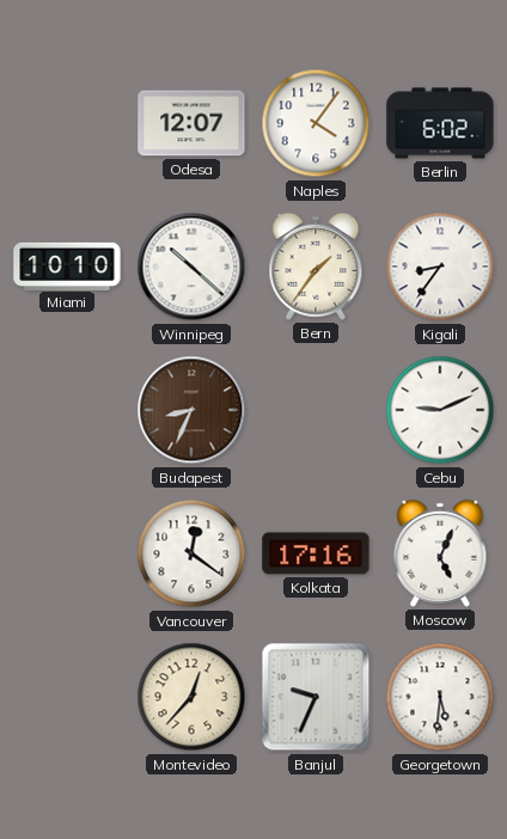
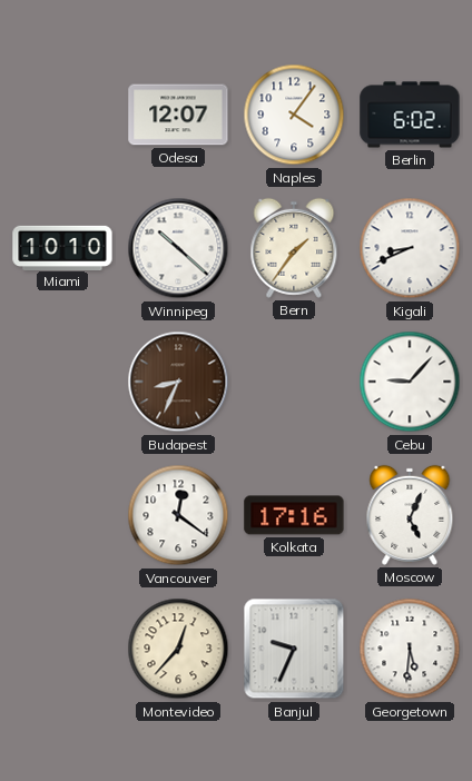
Kigali: 8:36 -> 8:41
Cebu: 9:11 -> 9:07
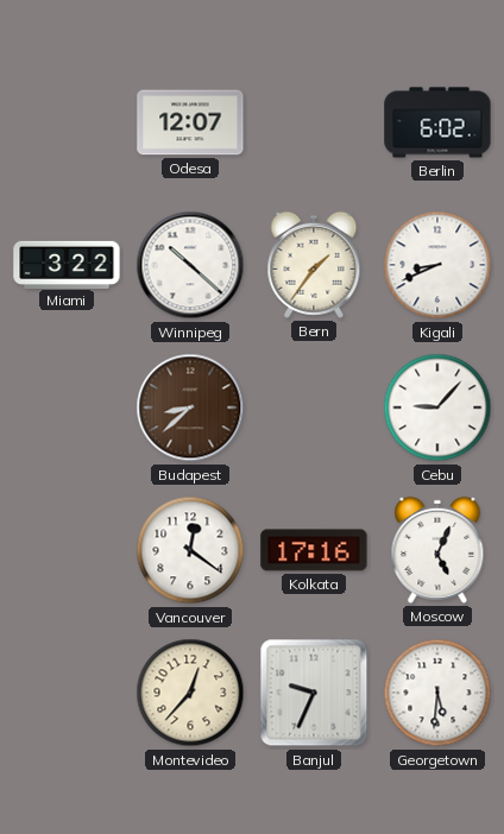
Naples: 4:06 -> none
Miami: 10:10 -> 3:22
Budapest: 8:34 -> 8:38
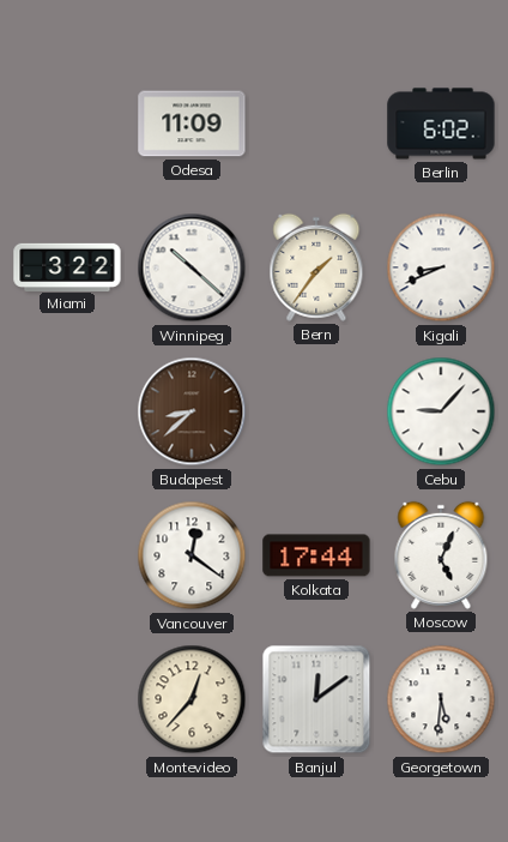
Odesa: 12:07 -> 11:09
Kolkata: 17:16 -> 17:44
Banjul: 9:34 -> 12:09
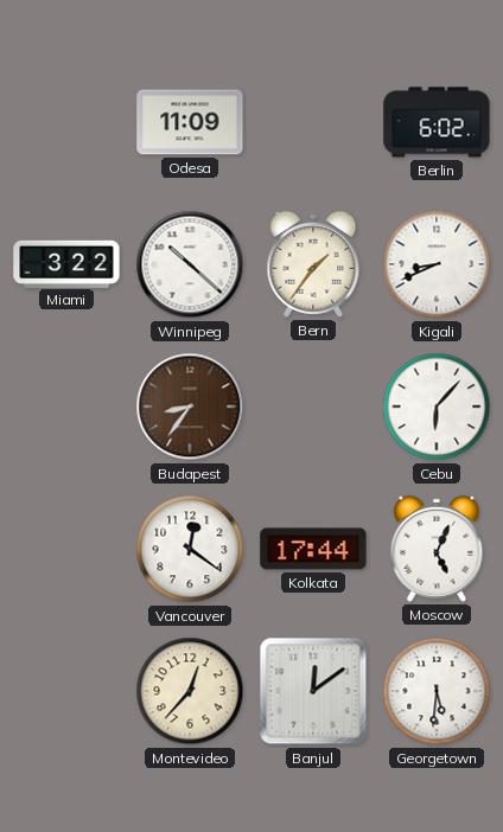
Budapest: 8:38 -> 8:36
Cebu: 9:07 -> 6:07
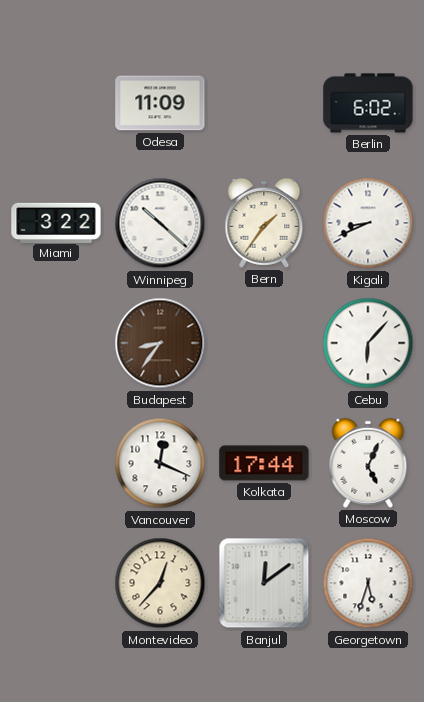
Vancouver: 12:21 -> 12:19
Georgetown: 5:31 -> 5:33
